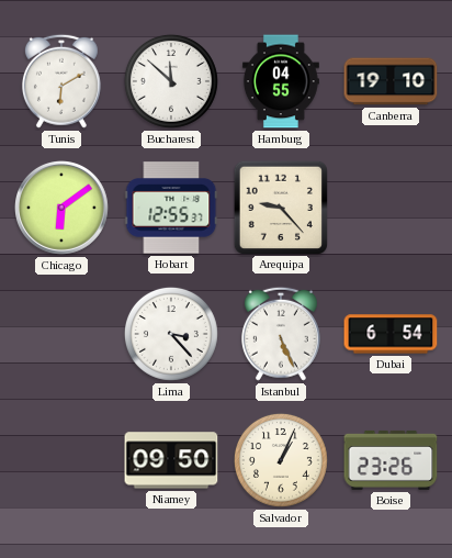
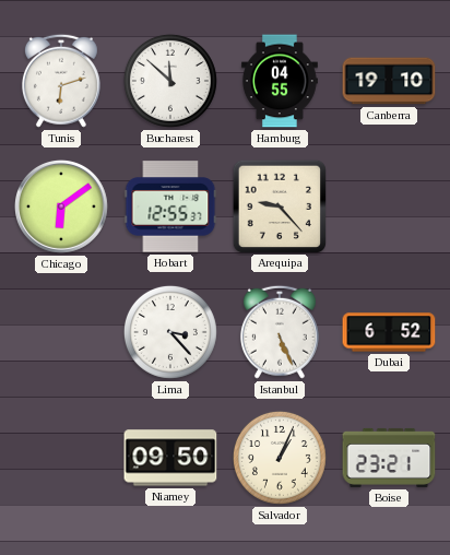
Tunis: 6:10 -> 6:12
Dubai: 6:54 -> 6:52
Boise: 23:26 -> 23:21
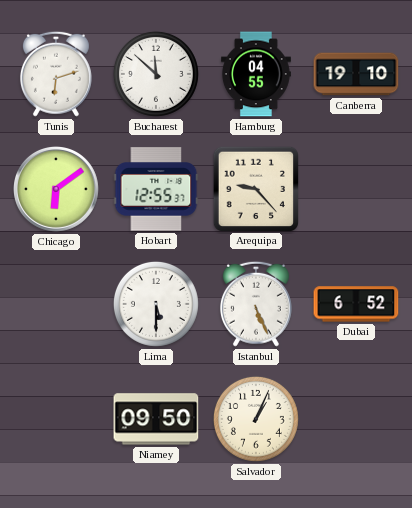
Lima: 3:23 -> 5:30
Boise: 23:21 -> none
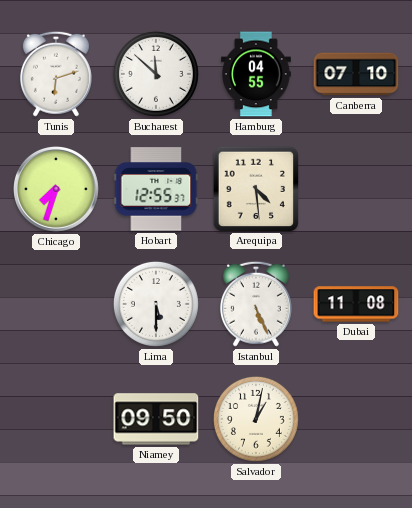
Canberra: 19:10 -> 07:10
Chicago: 6:09 -> 7:33
Arequipa: 9:23 -> 4:29
Dubai: 6:52 -> 11:08
Salvador: 1:04 -> 1:02
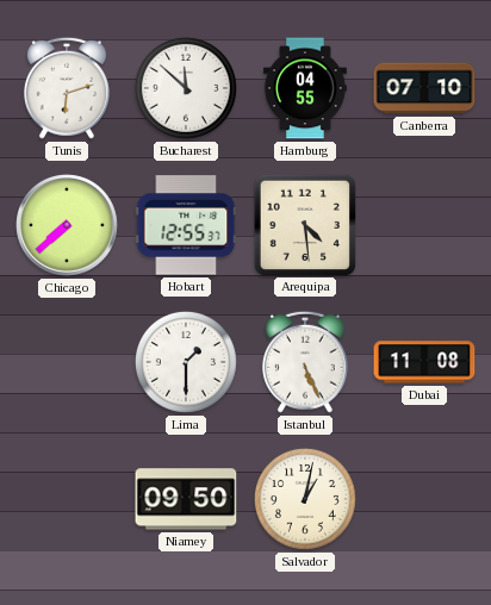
Chicago: 7:33 -> 7:38
Lima: 5:30 -> 1:30
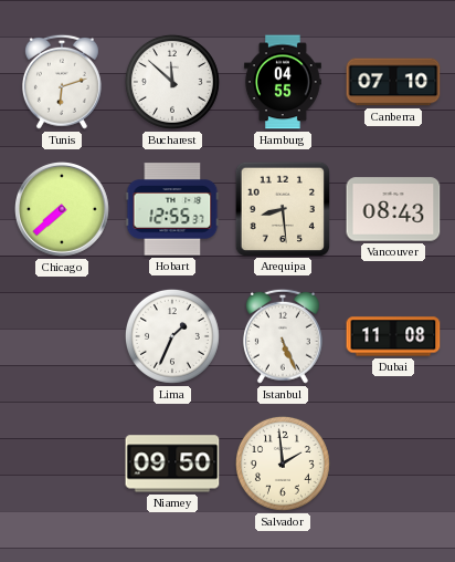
Arequipa: 4:29 -> 8:29
Vancouver: none -> 08:43
Lima: 1:30 -> 1:34
Salvador: 1:02 -> 1:59
